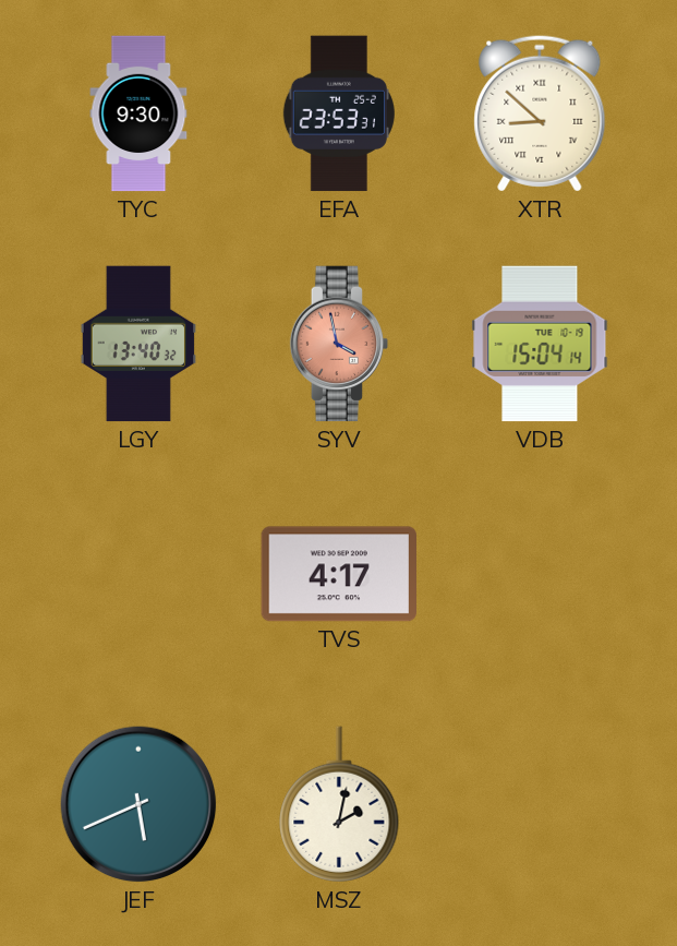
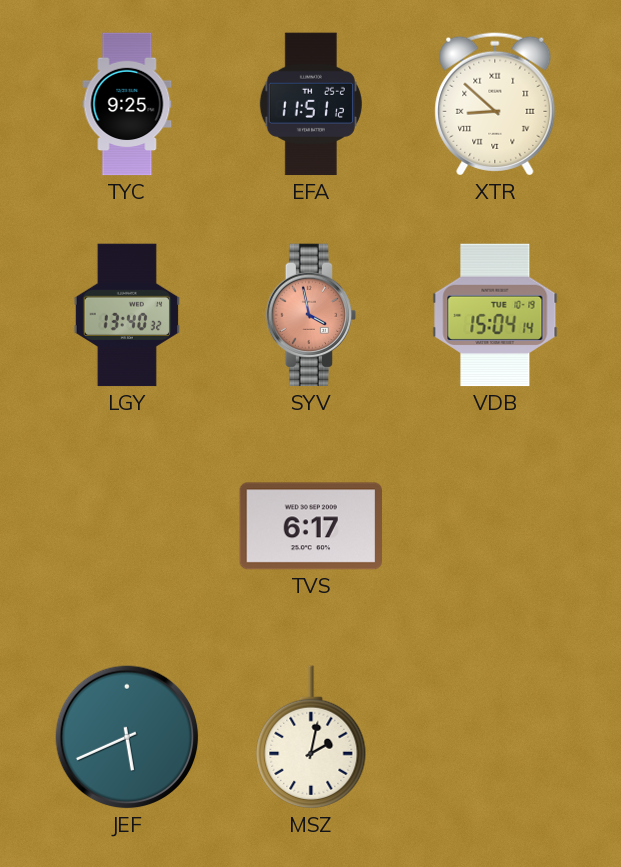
TYC: 9:30 -> 9:25
EFA: 23:53 -> 11:51
TVS: 4:17 -> 6:17
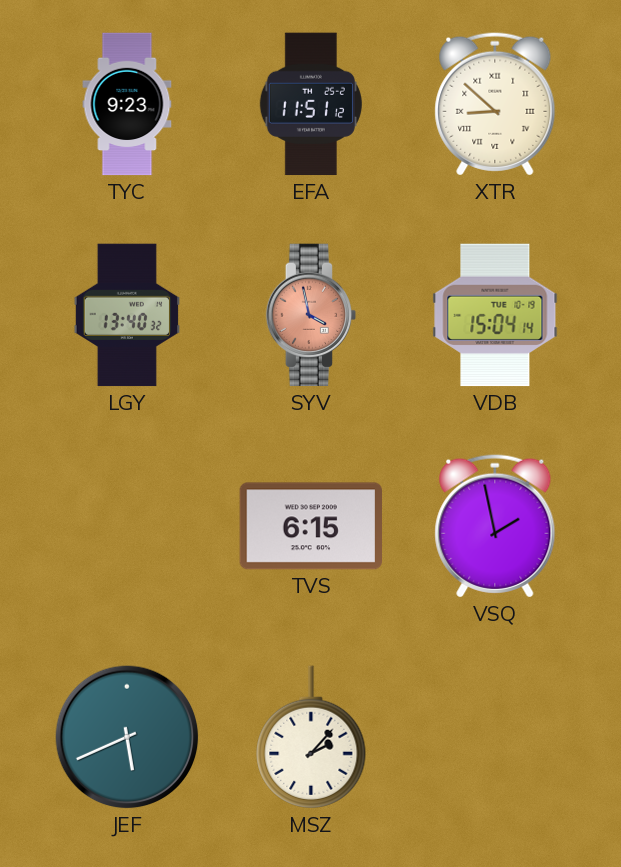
TYC: 9:25 -> 9:23
TVS: 6:17 -> 6:15
VSQ: none -> 1:58
MSZ: 2:02 -> 2:07
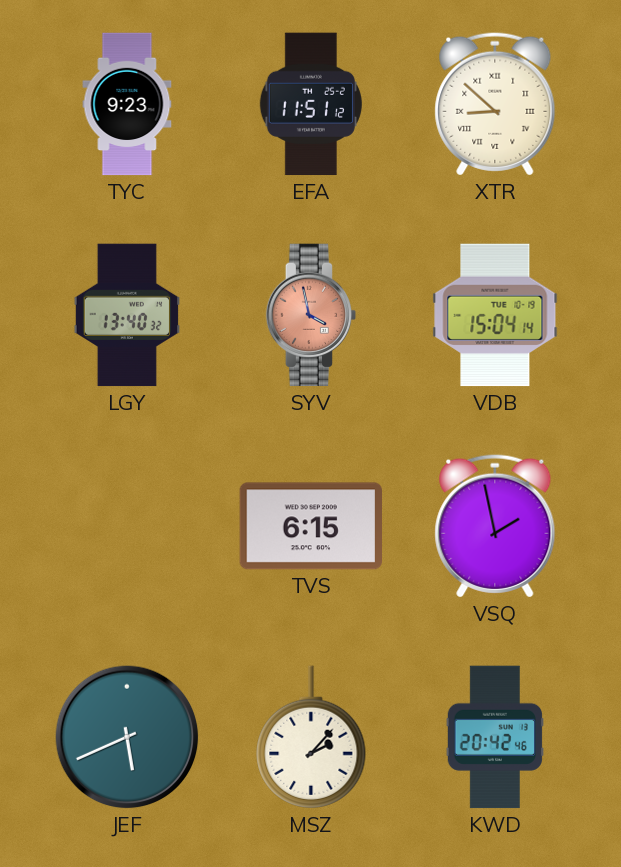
KWD: none -> 20:42
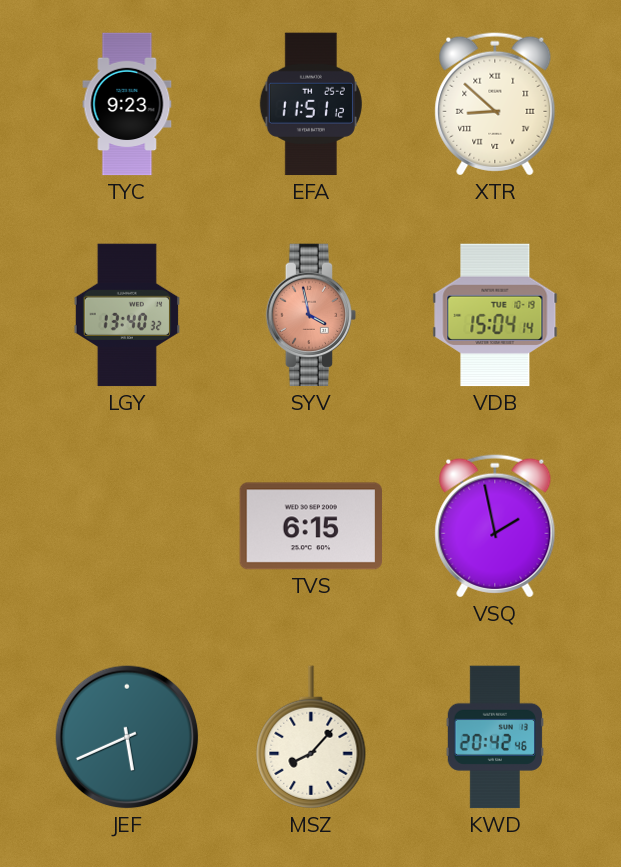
MSZ: 2:07 -> 8:07
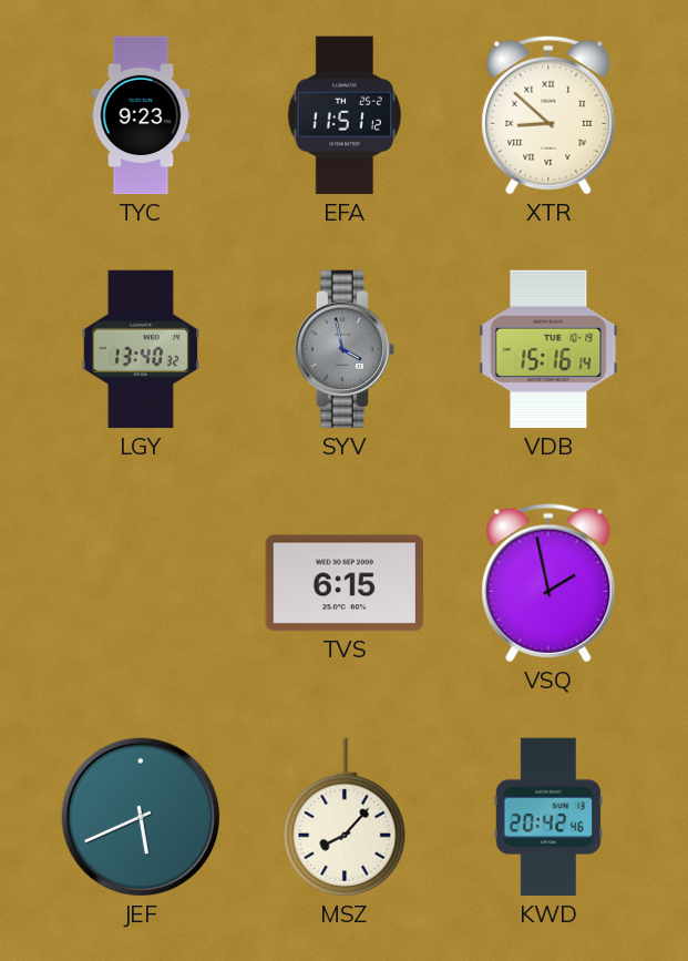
SYV dial: salmon -> grey
VDB: 15:04 -> 15:16
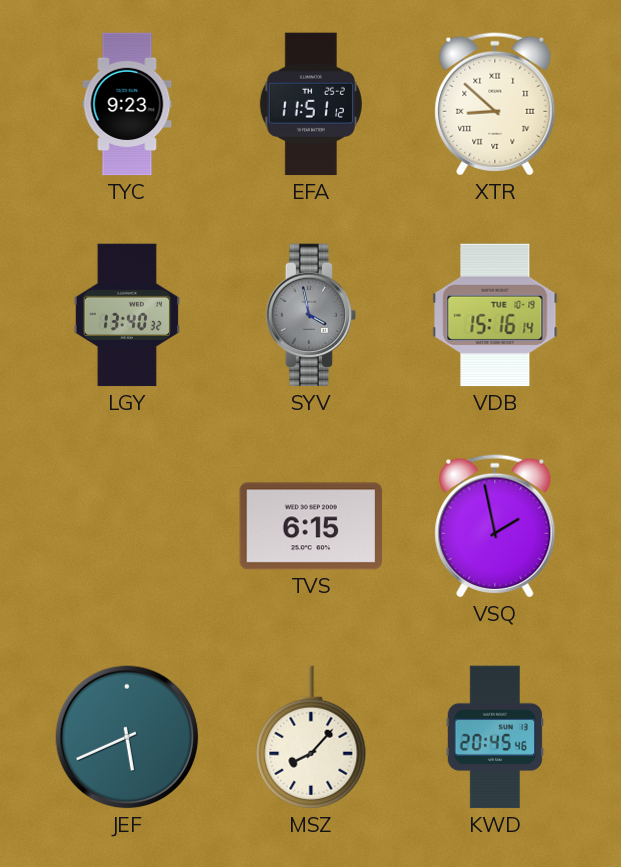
KWD: 20:42 -> 20:45
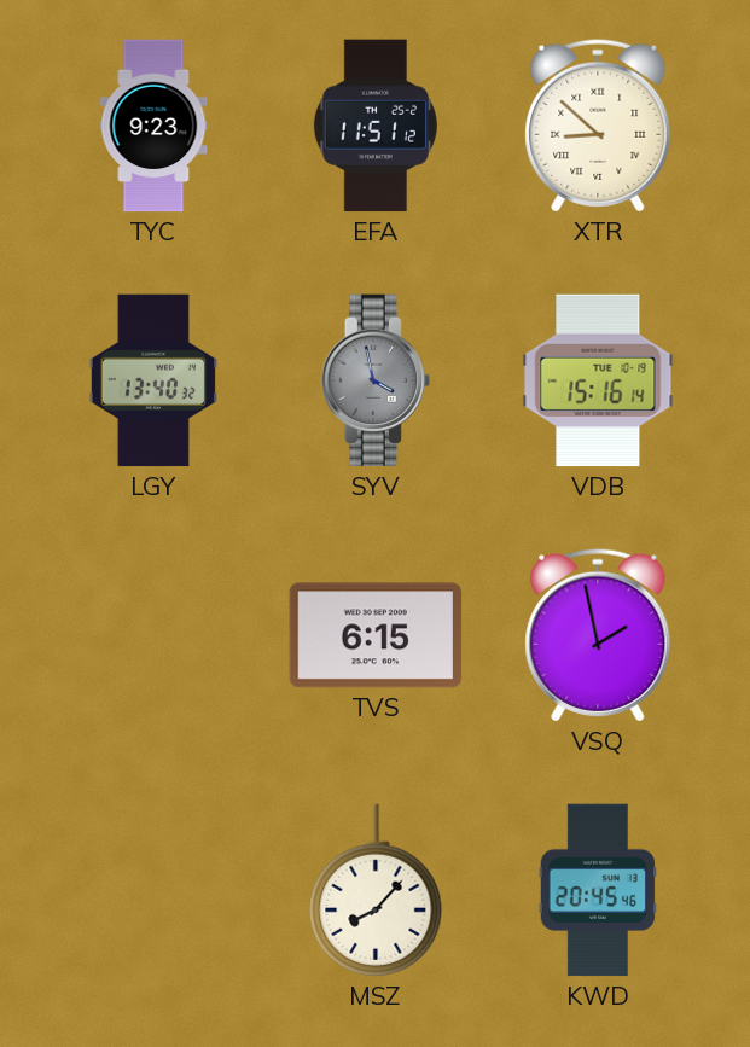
JEF: 5:41 -> none
